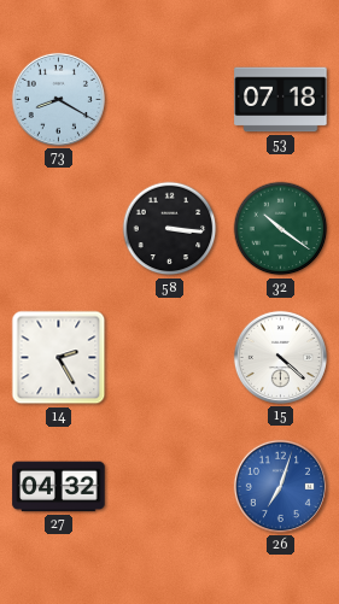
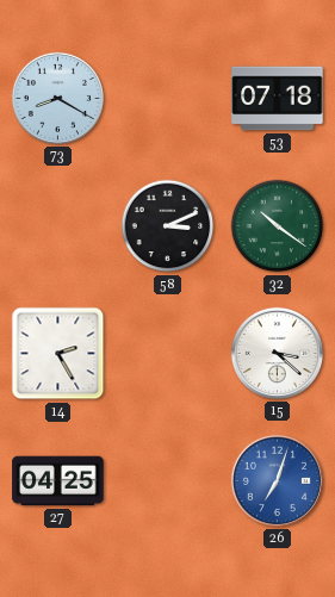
58: 3:16 -> 3:11
15: 4:22 -> 3:22
27: 04:32 -> 04:25
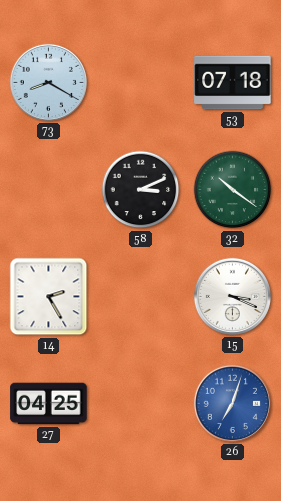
15: 3:22 -> 3:19
